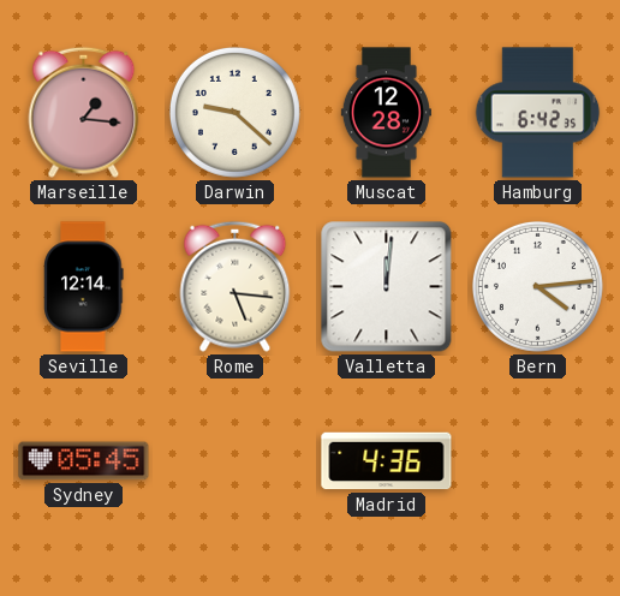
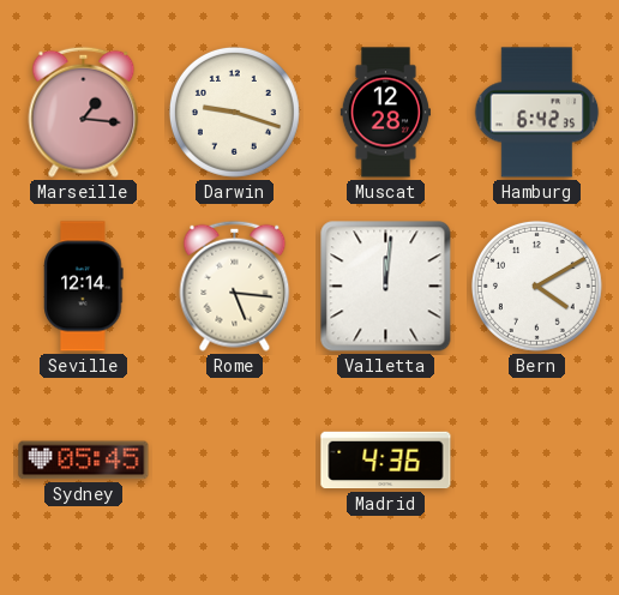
Darwin: 9:22 -> 9:18
Bern: 4:14 -> 4:10
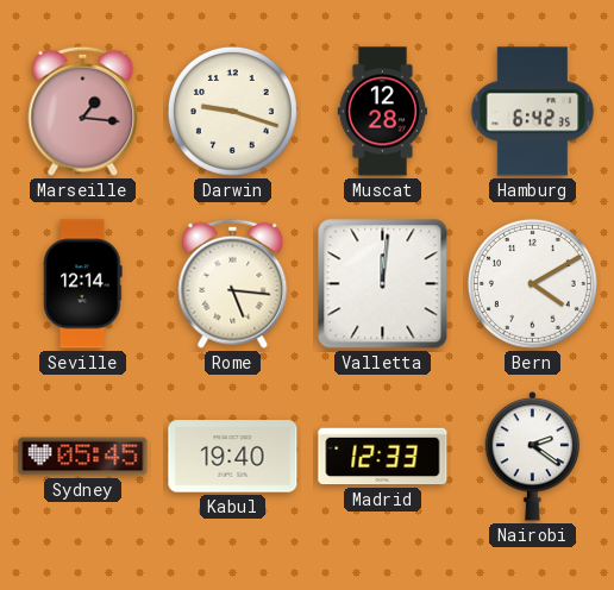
Kabul: none -> 19:40
Madrid: 4:36 -> 12:33
Nairobi: none -> 2:21
